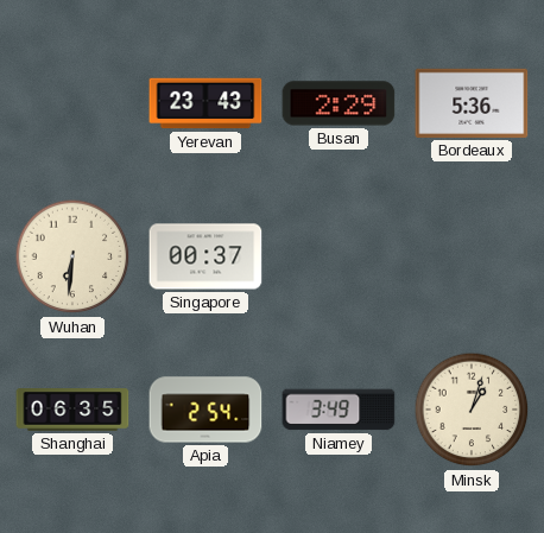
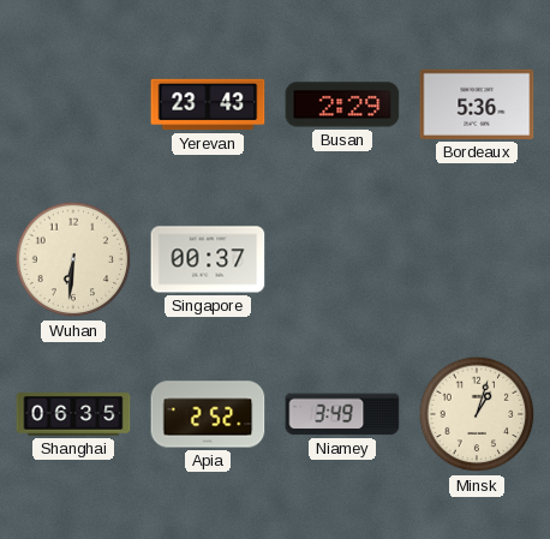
Apia: 2:54 -> 2:52
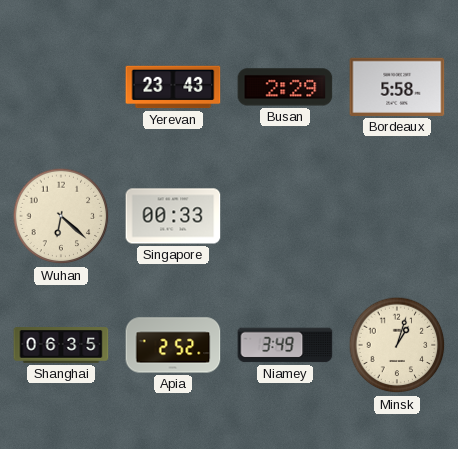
Bordeaux: 5:36 -> 5:58
Wuhan: 6:31 -> 6:22
Singapore: 00:37 -> 00:33
